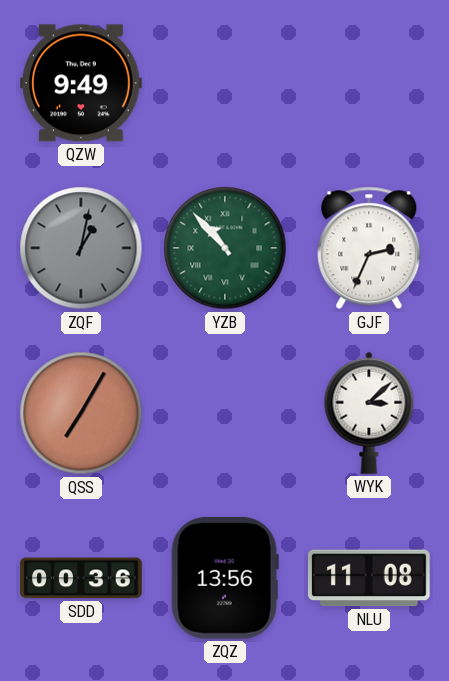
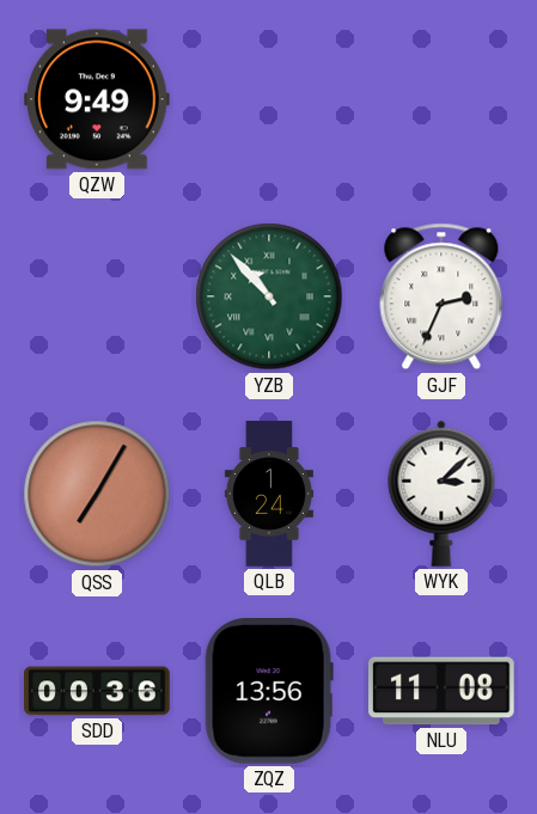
ZQF: 1:02 -> none
QLB: none -> 1:24
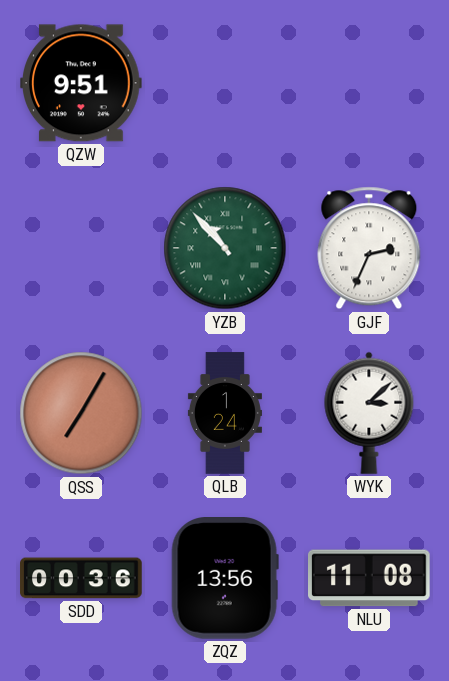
QZW: 9:49 -> 9:51
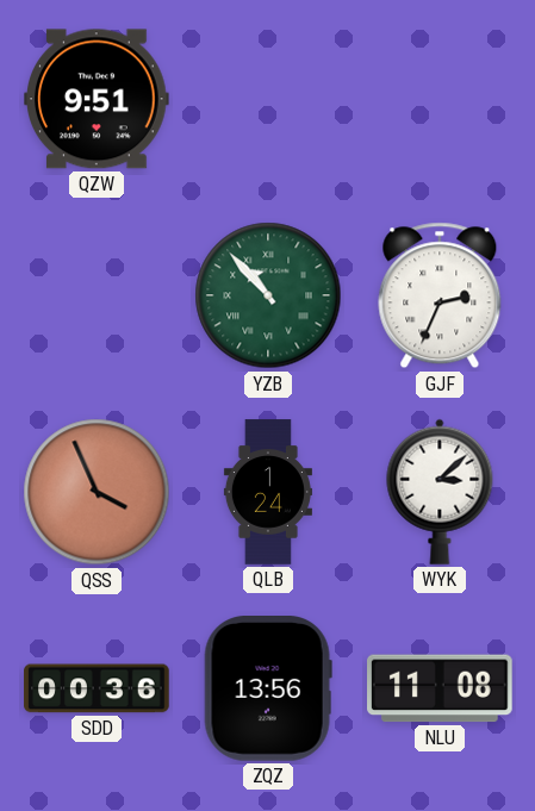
QSS: 7:05 -> 3:56
